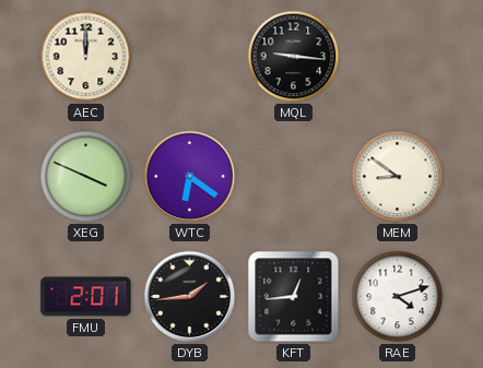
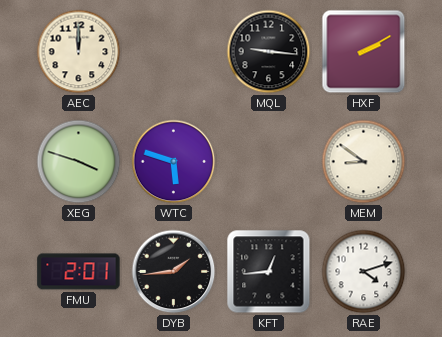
HXF: none -> 2:10
XEG: 3:49 -> 3:48
WTC: 6:21 -> 5:48
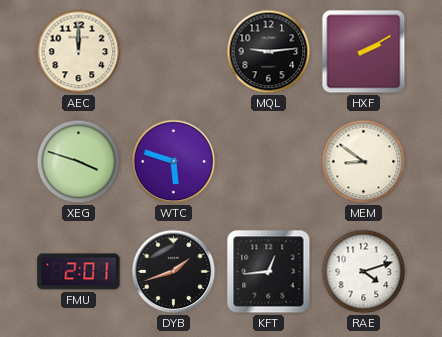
MQL: 9:16 -> 9:14
DYB: 1:44 -> 1:42
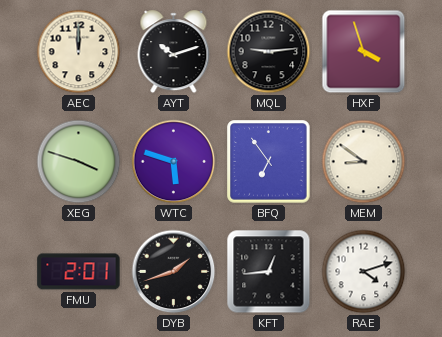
AYT: none -> 10:12
HXF: 2:10 -> 3:57
BFQ: none -> 6:54
